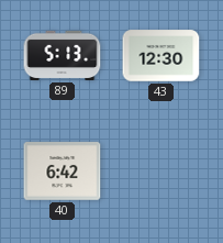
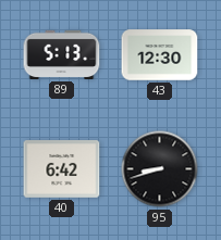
95: none -> 8:42
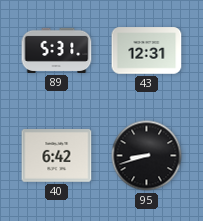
89: 5:13 -> 5:31
43: 12:30 -> 12:31
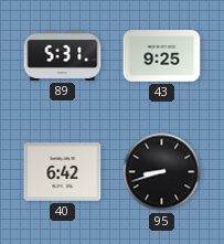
43: 12:31 -> 9:25
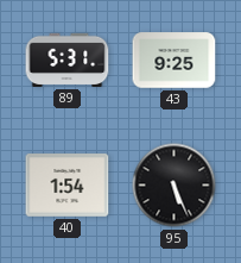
40: 6:42 -> 1:54
95: 8:42 -> 5:26
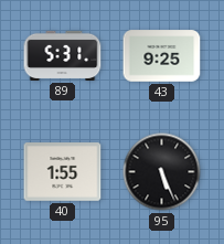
40: 1:54 -> 1:55
